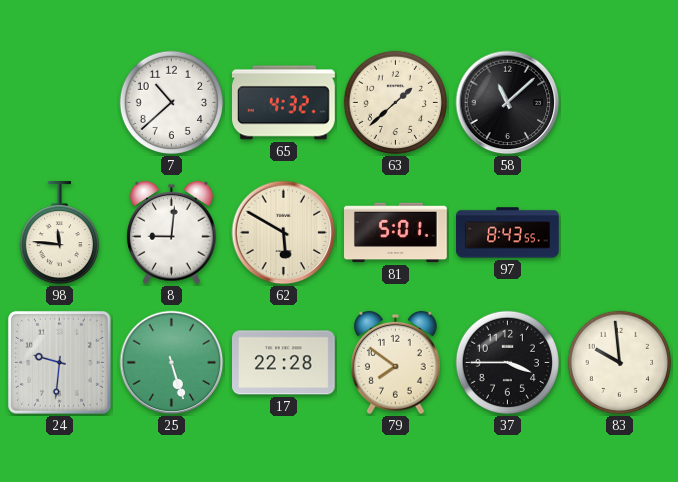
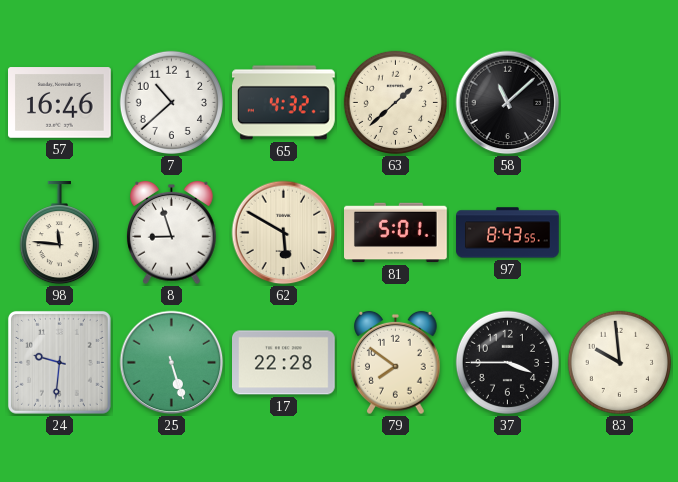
57: none -> 16:46
8: 9:01 -> 8:57
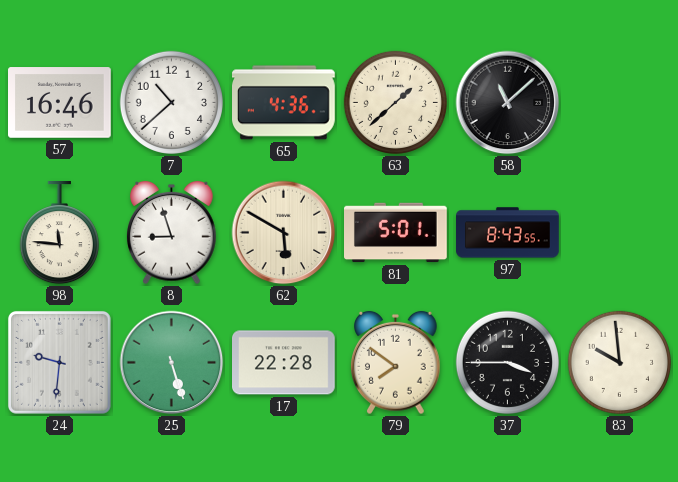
65: 4:32 -> 4:36
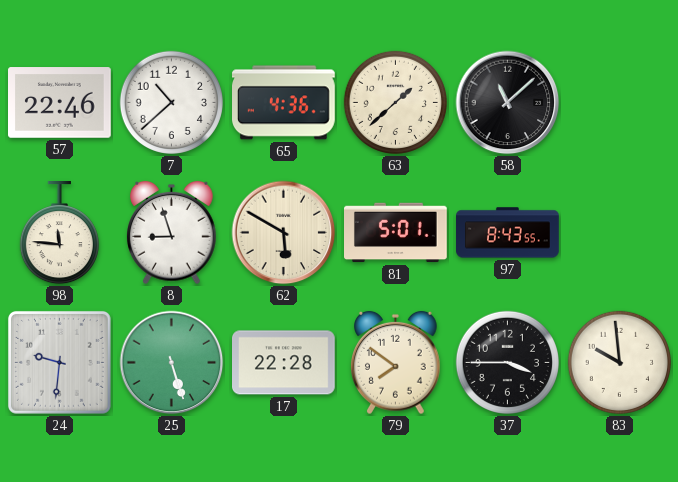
57: 16:46 -> 22:46
